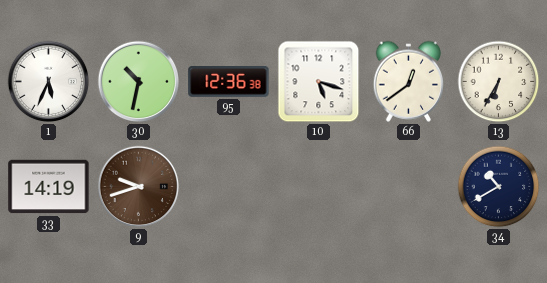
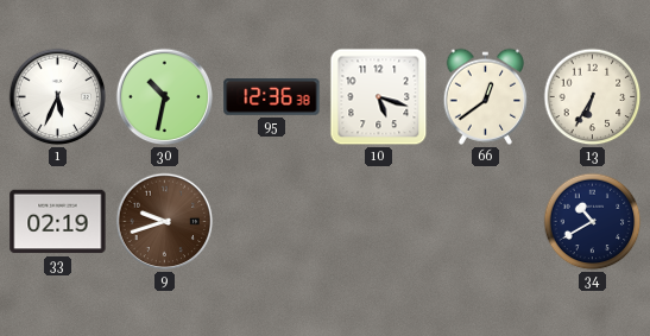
33: 14:19 -> 02:19
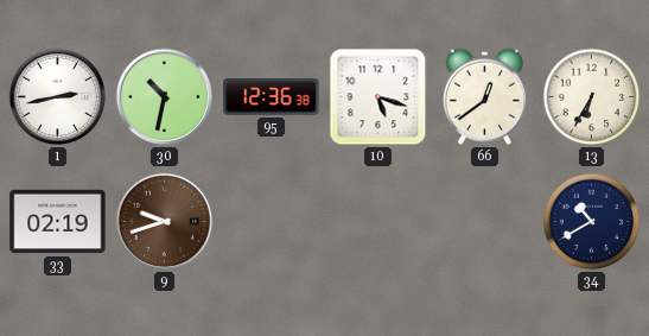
1: 5:34 -> 2:43
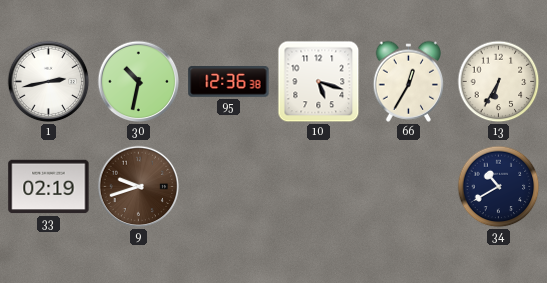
66: 12:39 -> 12:35
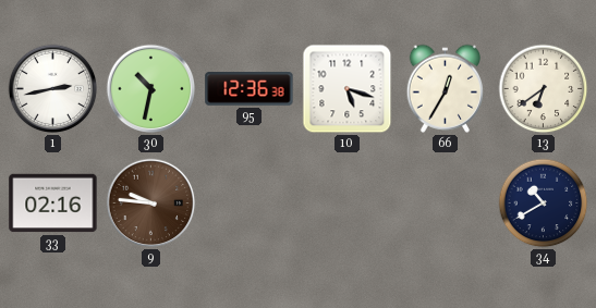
13: 6:35 -> 6:39
33: 02:19 -> 02:16
9: 9:42 -> 9:46
